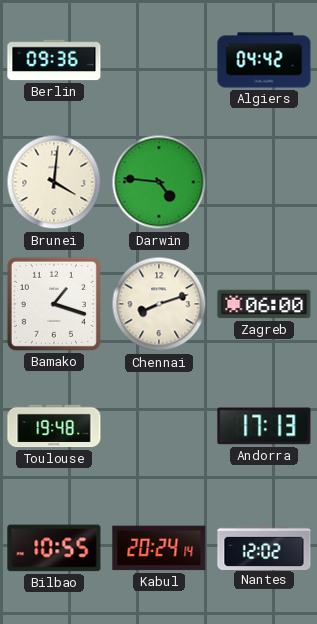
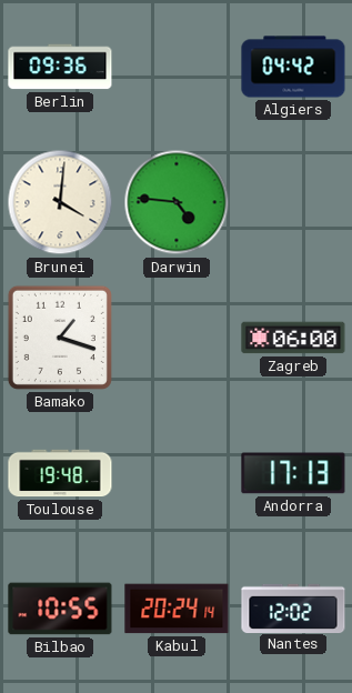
Chennai: 8:12 -> none
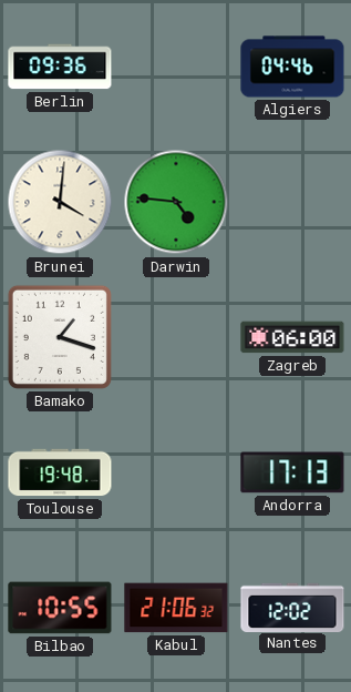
Algiers: 04:42 -> 04:46
Kabul: 20:24 -> 21:06
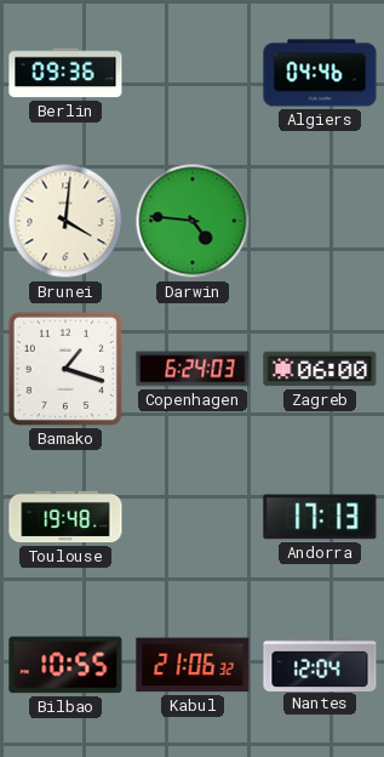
Copenhagen: none -> 6:24
Nantes: 12:02 -> 12:04
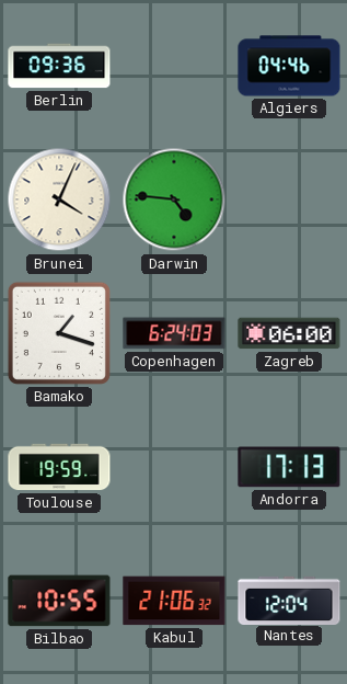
Brunei: 4:01 -> 4:04
Toulouse: 19:48 -> 19:59
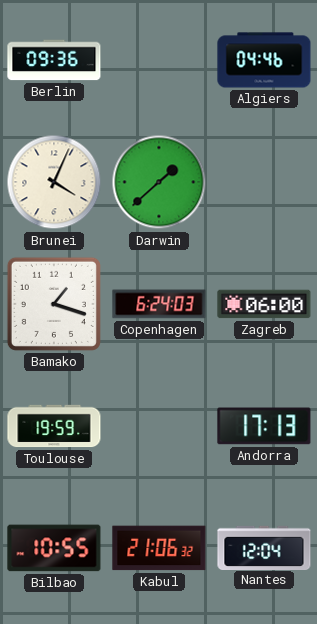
Darwin: 4:46 -> 1:38
